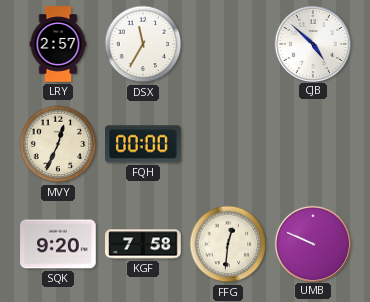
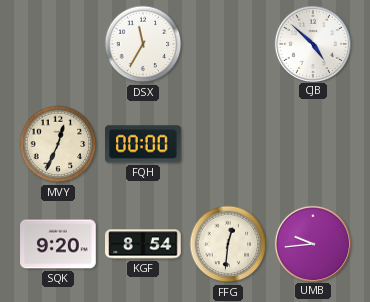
LRY: 2:57 -> none
KGF: 7:58 -> 8:54
UMB: 9:49 -> 9:44
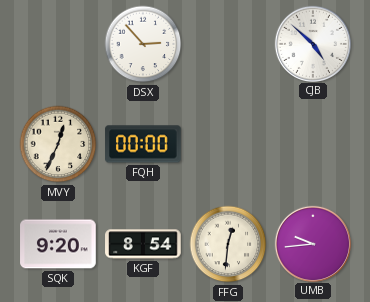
DSX: 11:35 -> 2:53
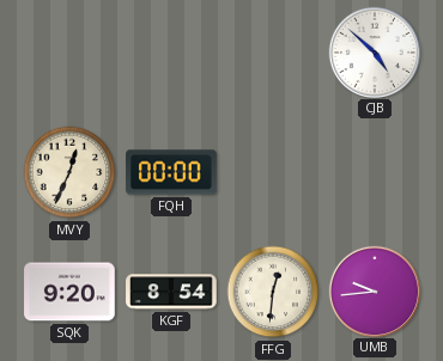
DSX: 2:53 -> none
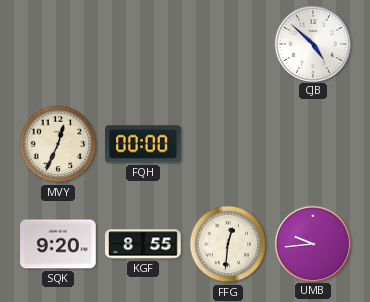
KGF: 8:54 -> 8:55
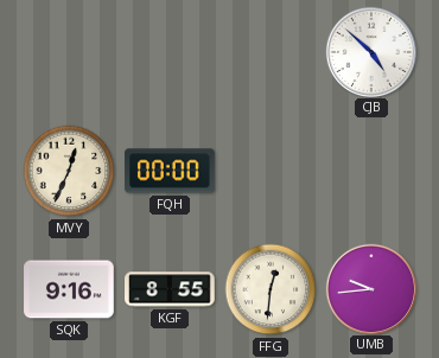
SQK: 9:20 -> 9:16
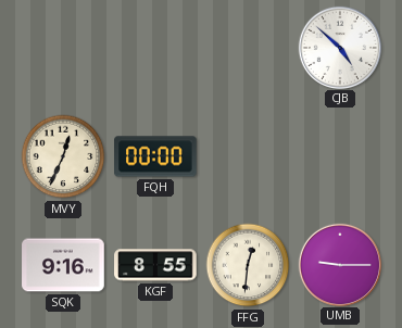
UMB: 9:44 -> 9:15
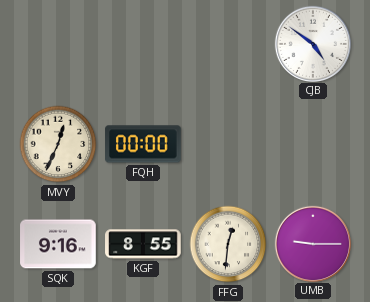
CJB: 4:52 -> 4:51
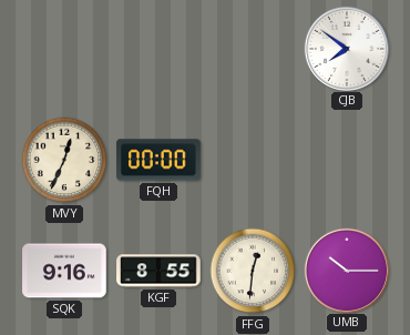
CJB: 4:51 -> 7:51
UMB: 9:15 -> 10:15
